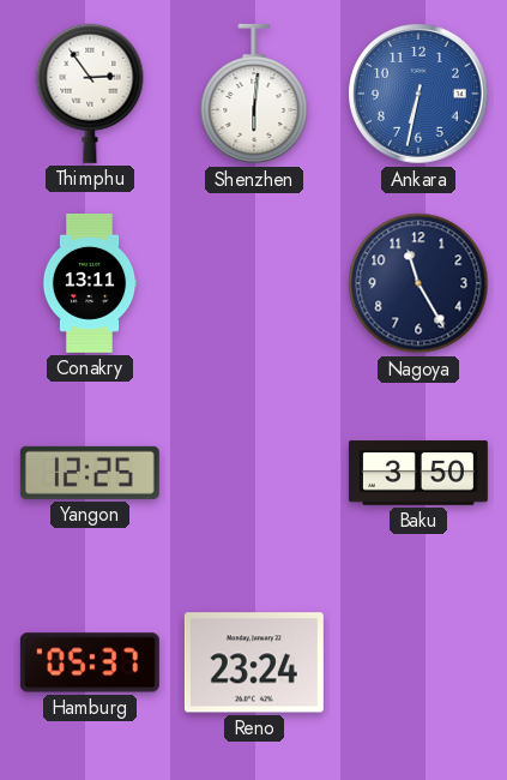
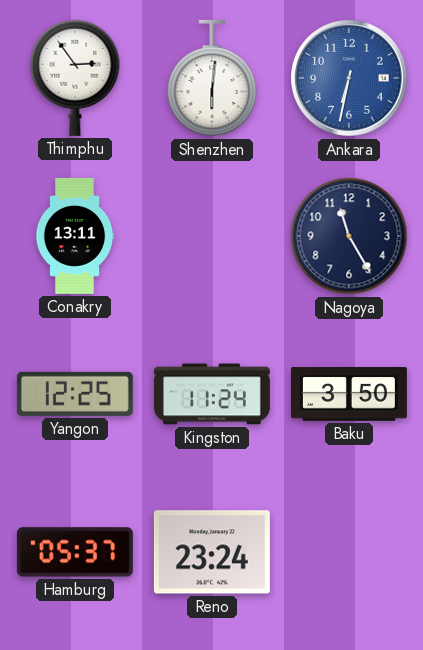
Kingston: none -> 11:24
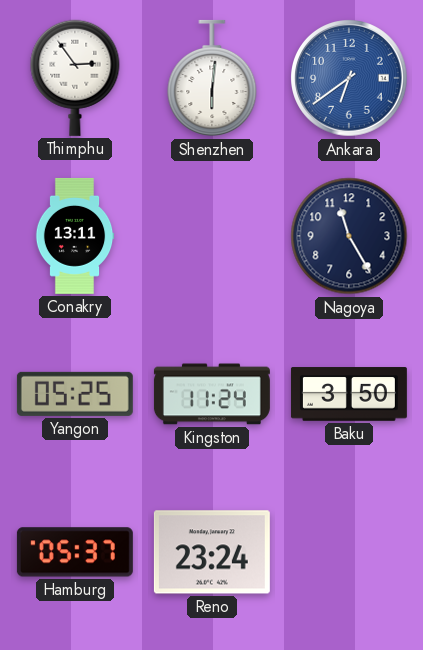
Ankara: 6:32 -> 6:39
Yangon: 12:25 -> 05:25
